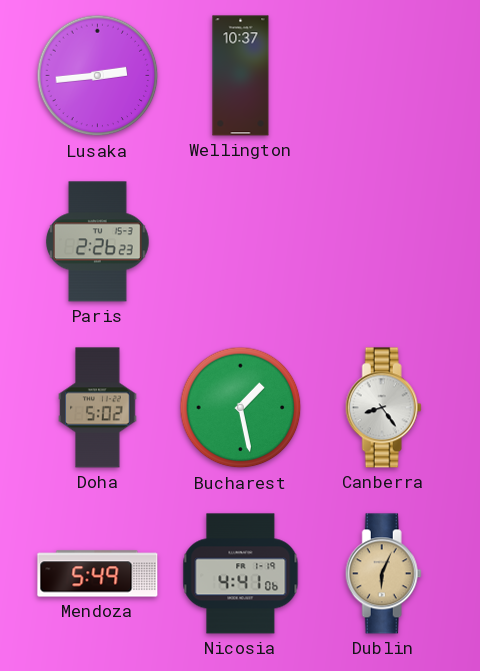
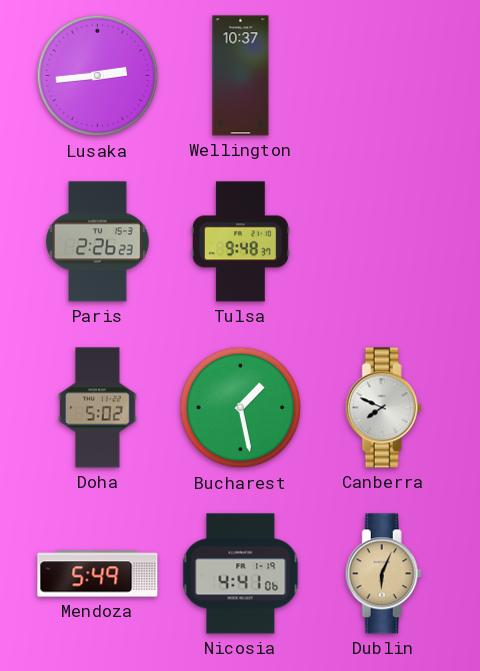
Tulsa: none -> 9:48
Canberra: 8:24 -> 7:49
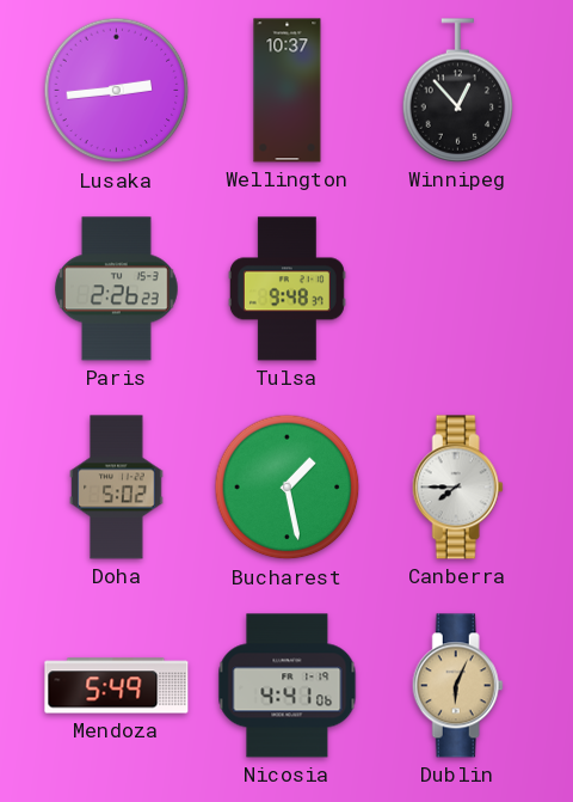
Winnipeg: none -> 12:53
Canberra: 7:49 -> 7:45
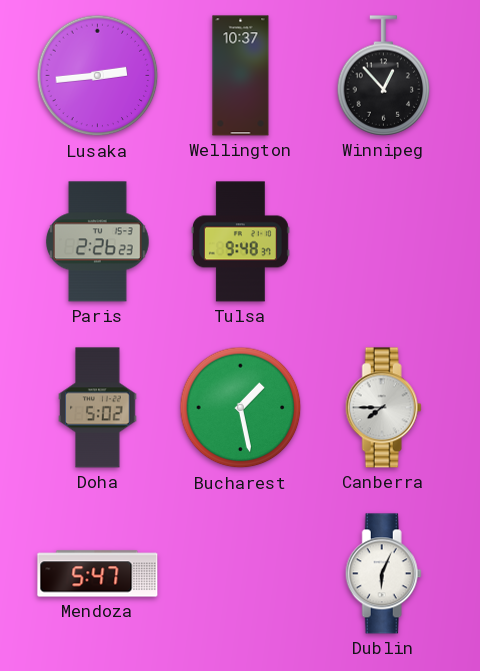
Mendoza: 5:49 -> 5:47
Nicosia: 4:41 -> none
Dublin dial: champagne -> white
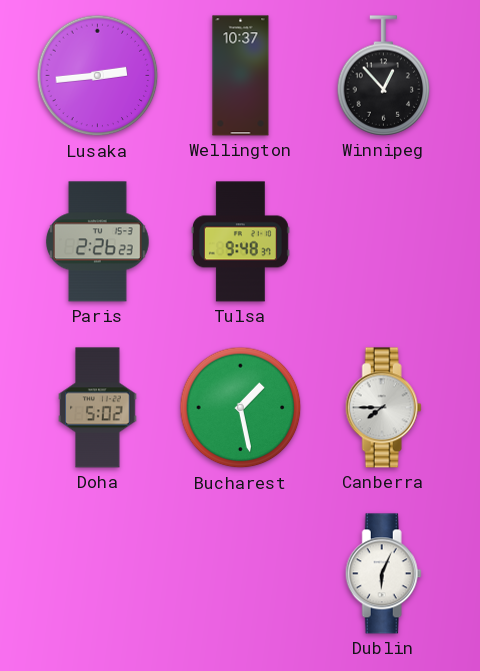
Mendoza: 5:47 -> none
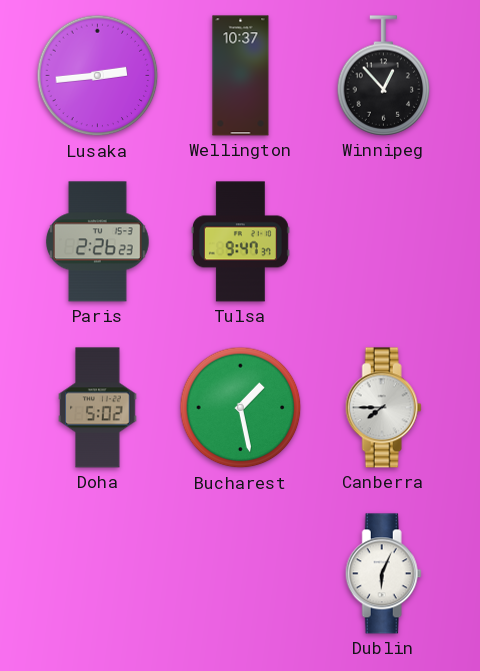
Tulsa: 9:48 -> 9:47
